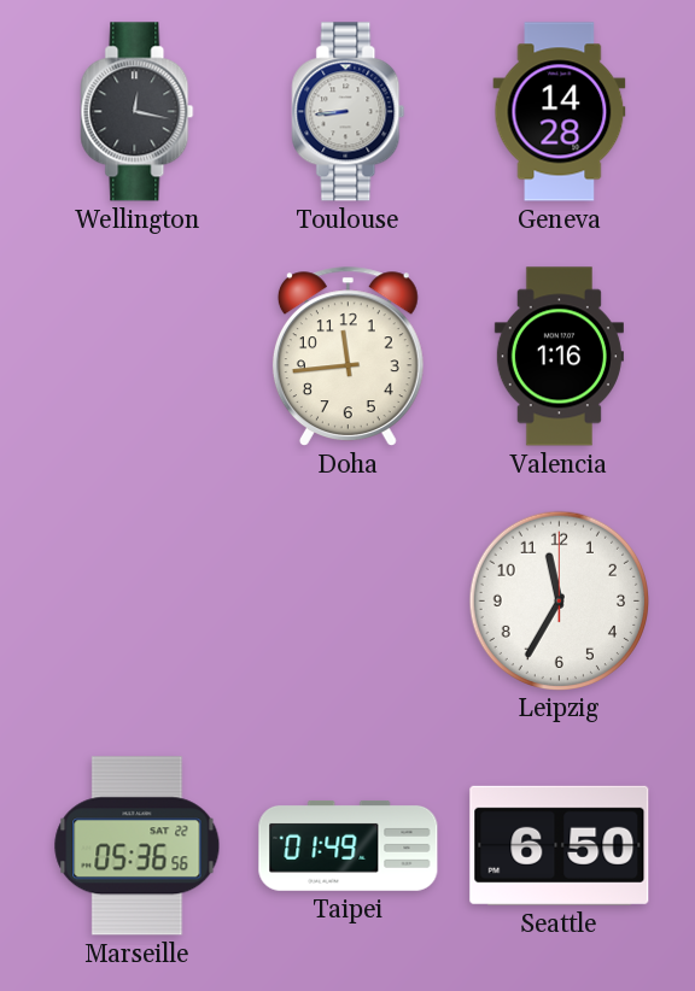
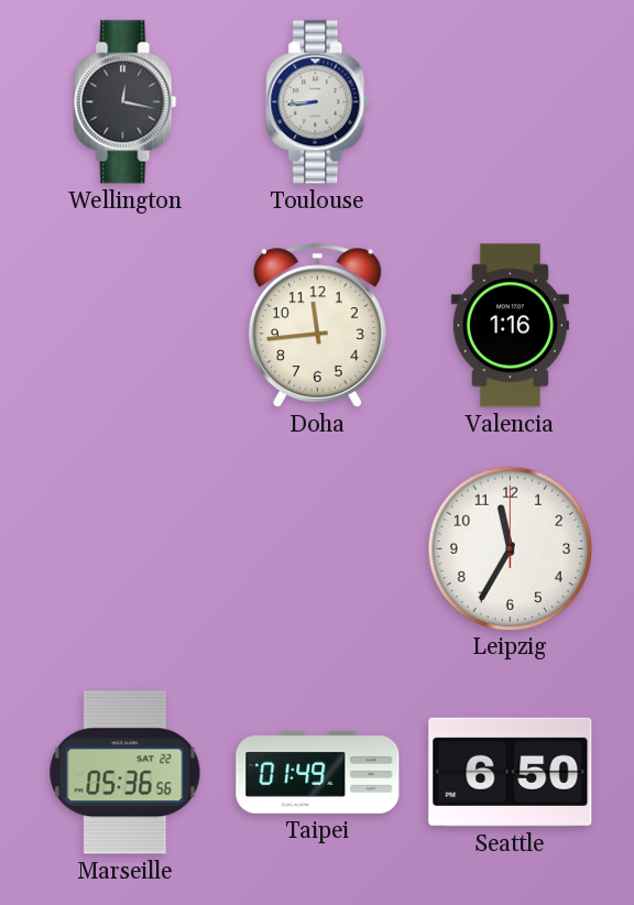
Geneva: 14:28 -> none
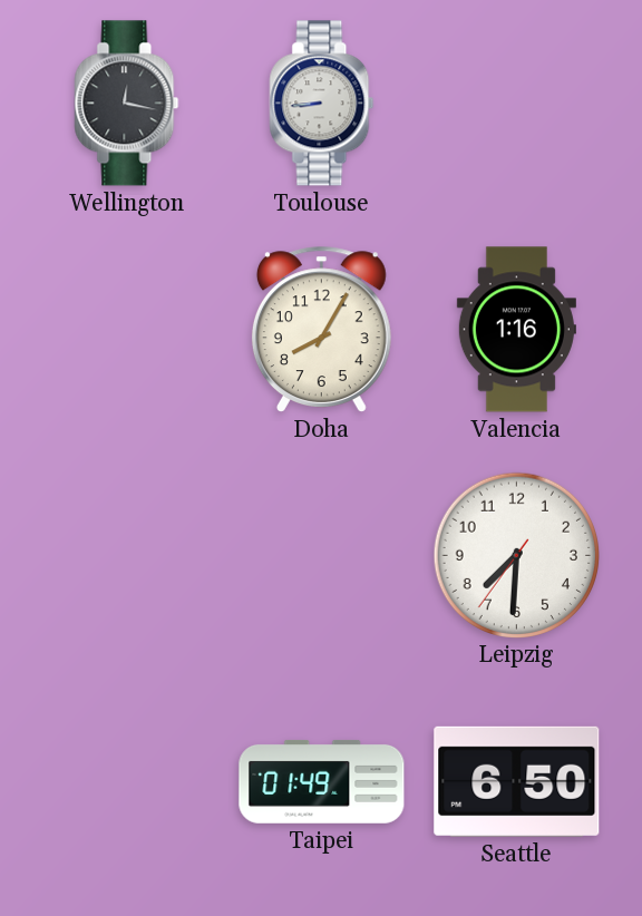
Doha: 11:44 -> 8:05
Leipzig: 11:35 -> 7:30
Marseille: 05:36 -> none
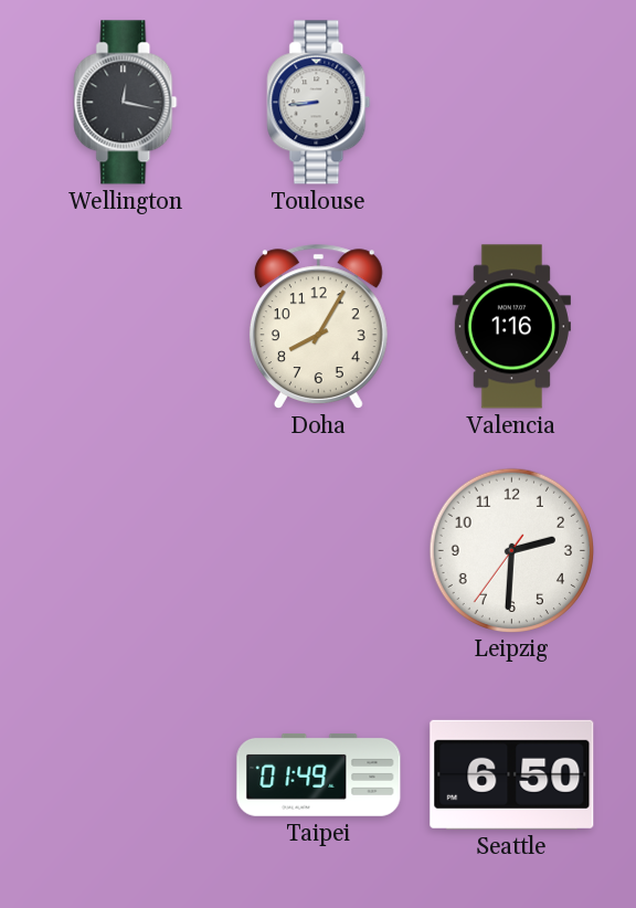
Leipzig: 7:30 -> 2:30
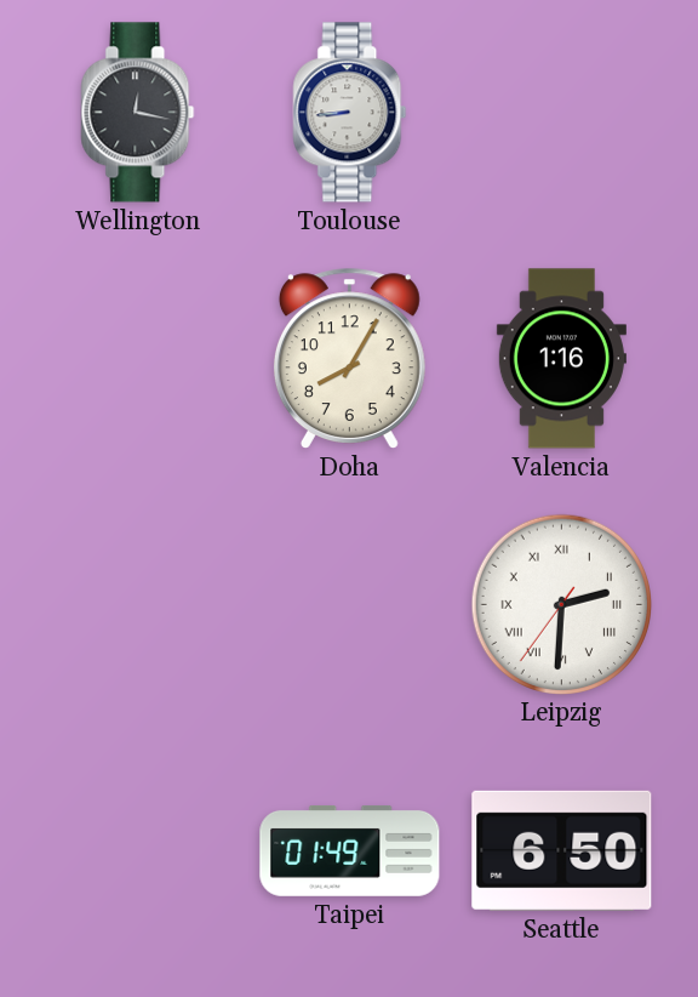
Leipzig numerals: Arabic -> Roman
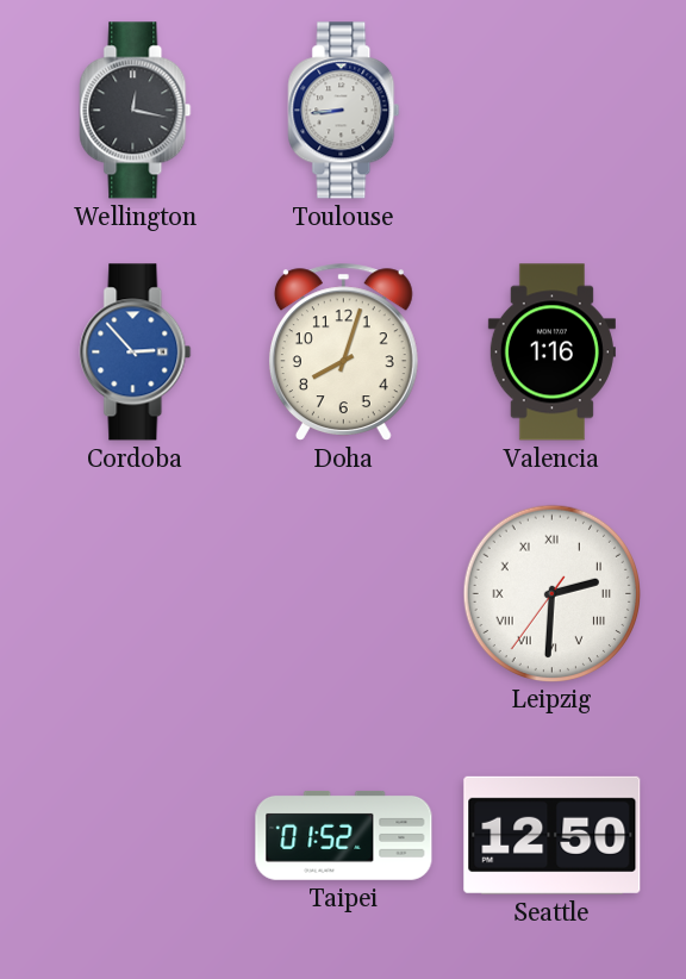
Cordoba: none -> 2:53
Doha: 8:05 -> 8:03
Taipei: 01:49 -> 01:52
Seattle: 6:50 -> 12:50
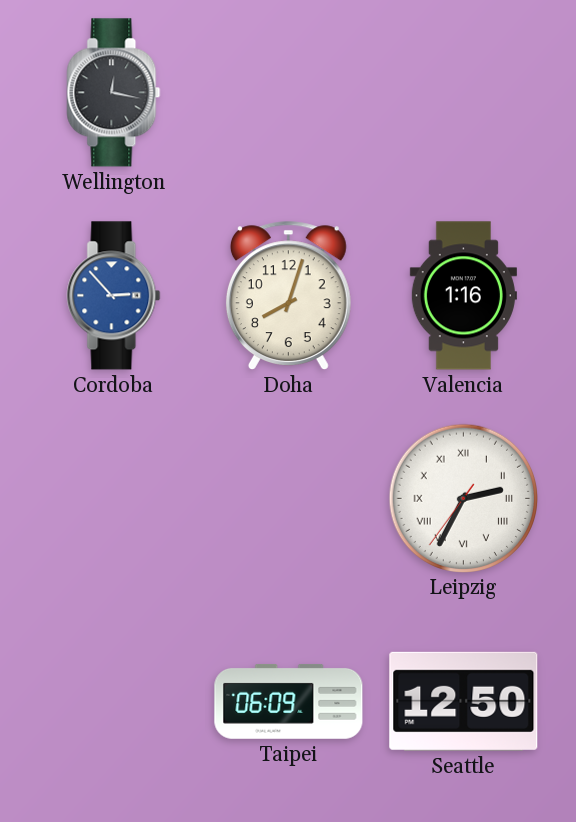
Toulouse: 8:44 -> none
Leipzig: 2:30 -> 2:34
Taipei: 01:52 -> 06:09
